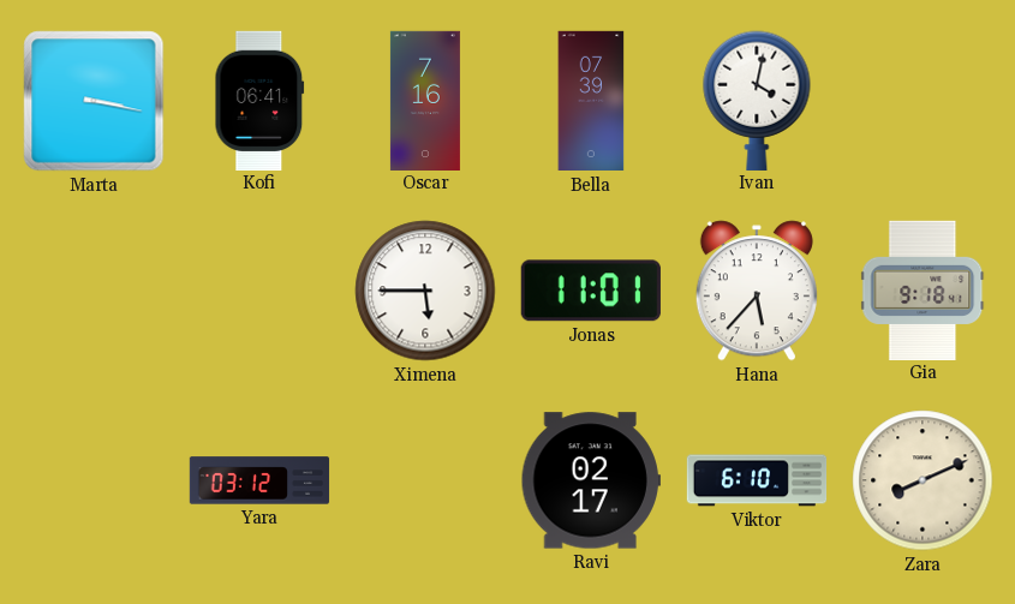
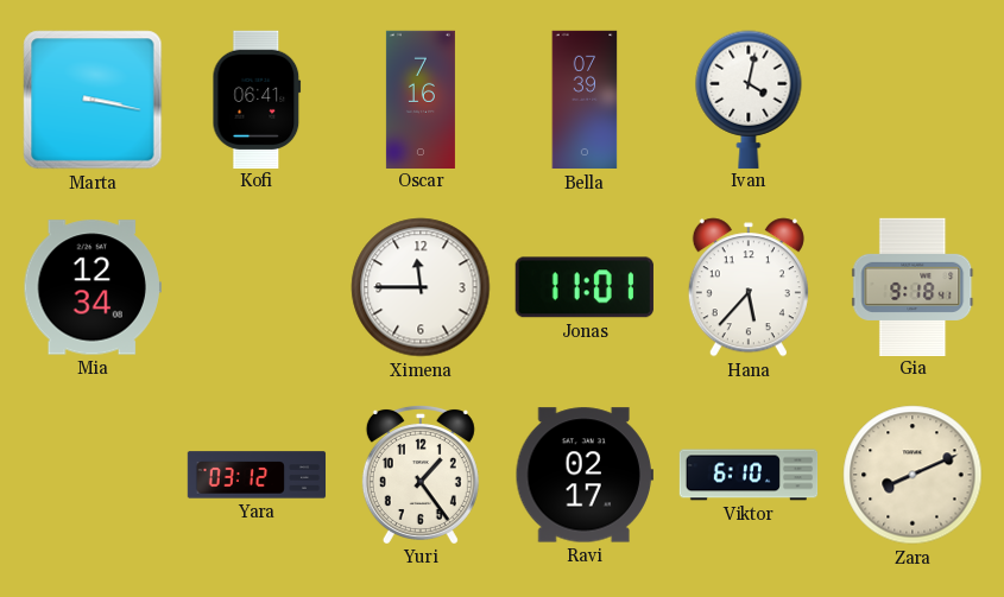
Mia: none -> 12:34
Ximena: 5:45 -> 11:45
Yuri: none -> 1:24
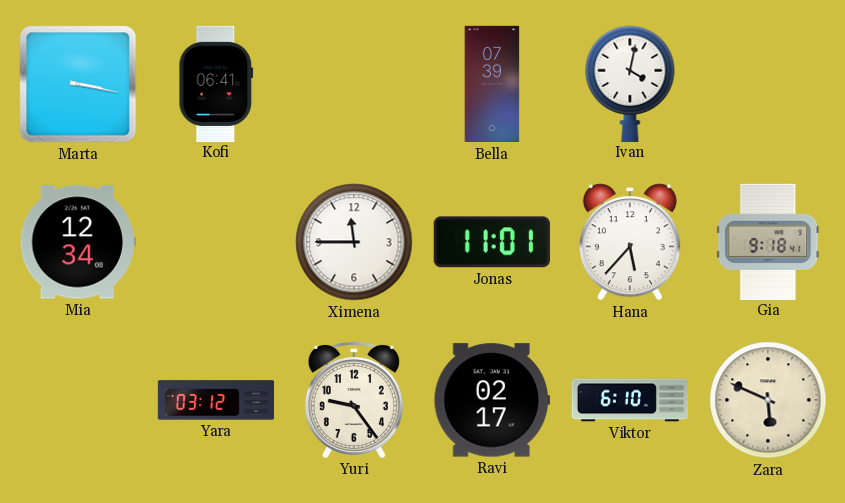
Oscar: 7:16 -> none
Yuri: 1:24 -> 9:24
Zara: 8:11 -> 5:49
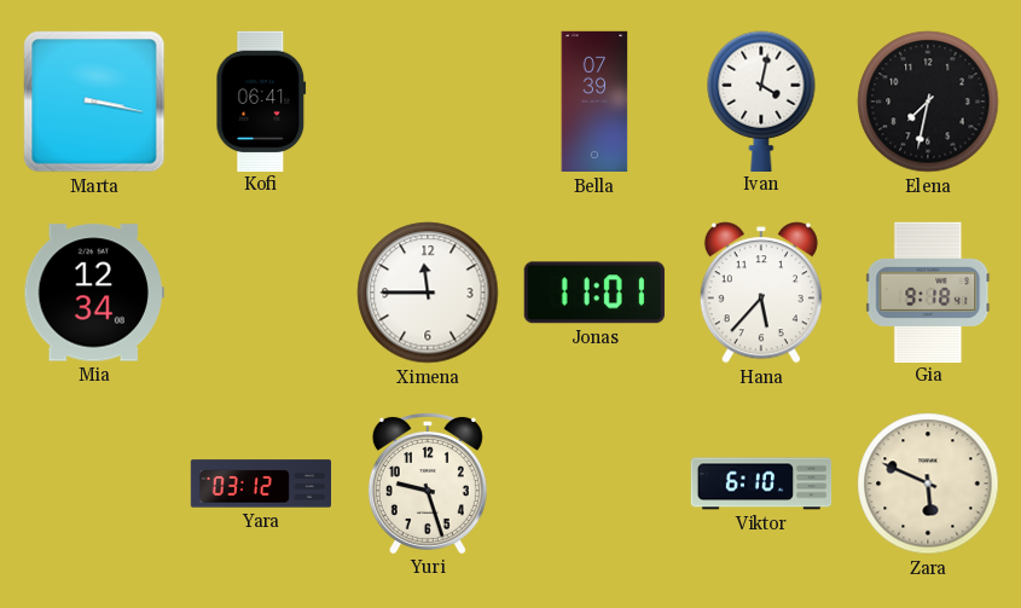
Elena: none -> 7:32
Yuri: 9:24 -> 9:27
Ravi: 02:17 -> none
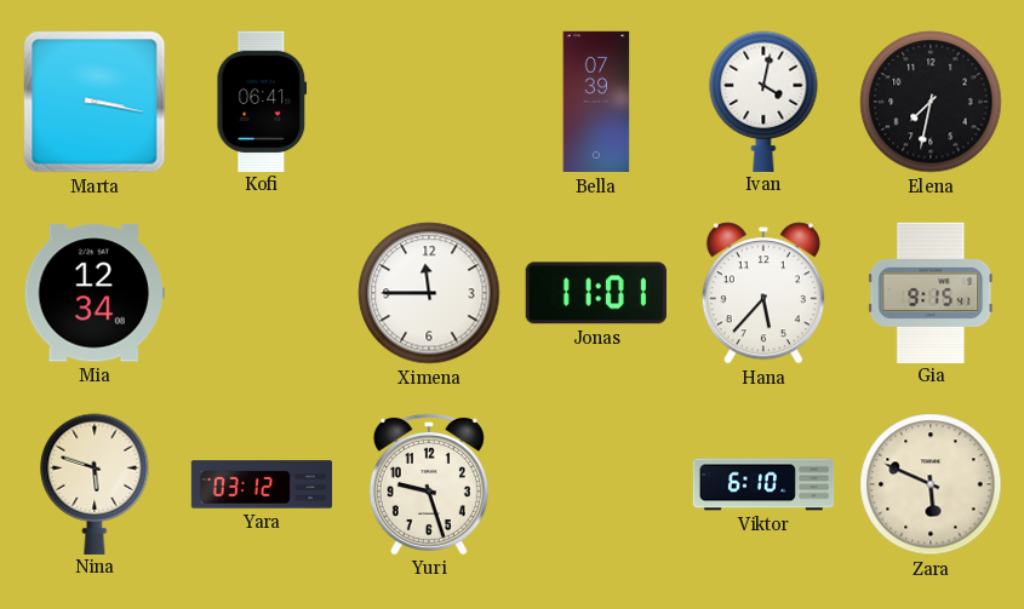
Gia: 9:18 -> 9:15
Nina: none -> 5:48
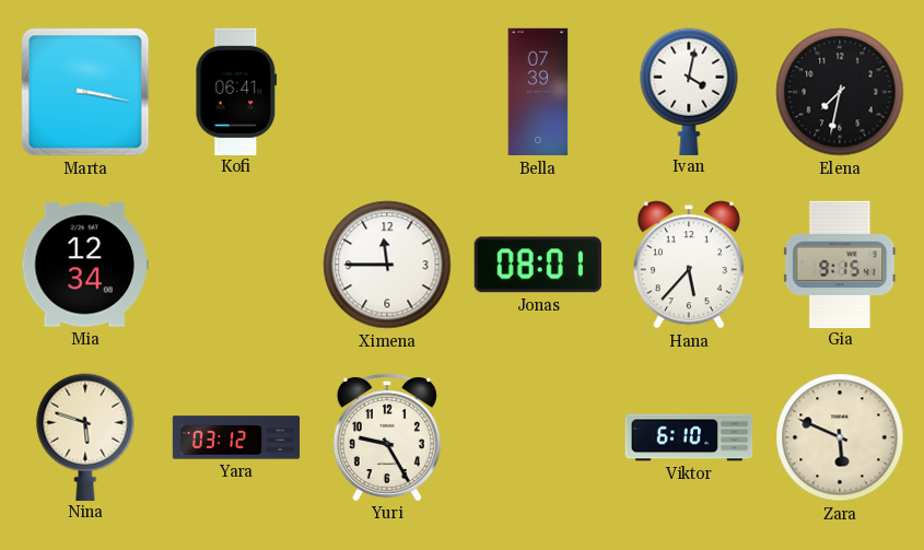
Jonas: 11:01 -> 08:01
Yuri: 9:27 -> 9:25
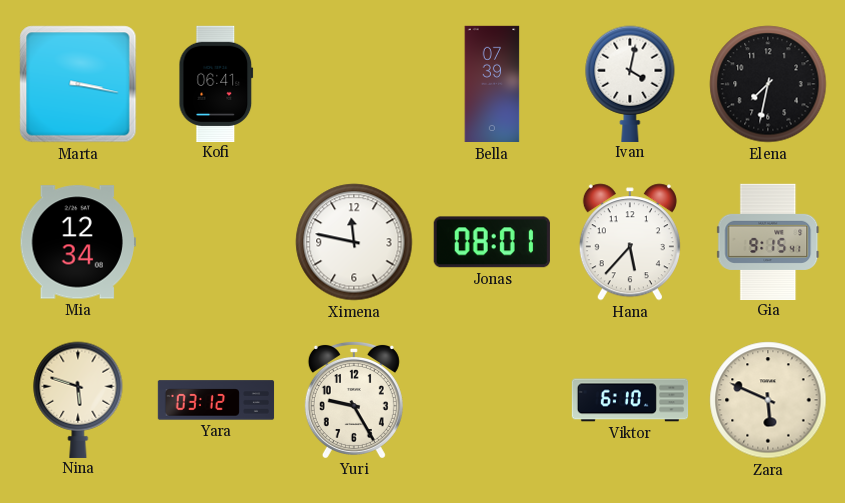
Ximena: 11:45 -> 11:47
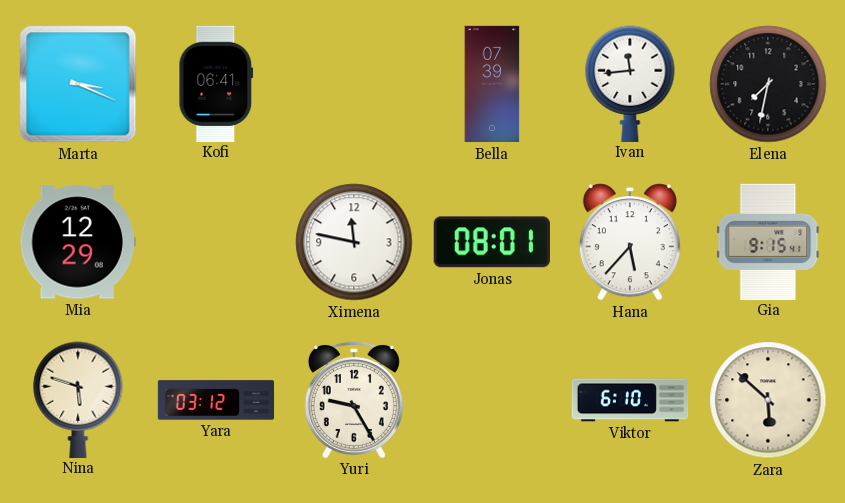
Marta: 3:17 -> 3:19
Ivan: 4:02 -> 11:44
Mia: 12:34 -> 12:29
Zara: 5:49 -> 5:52
